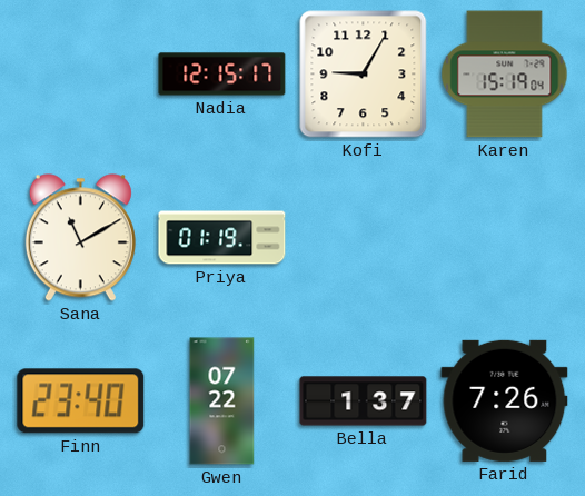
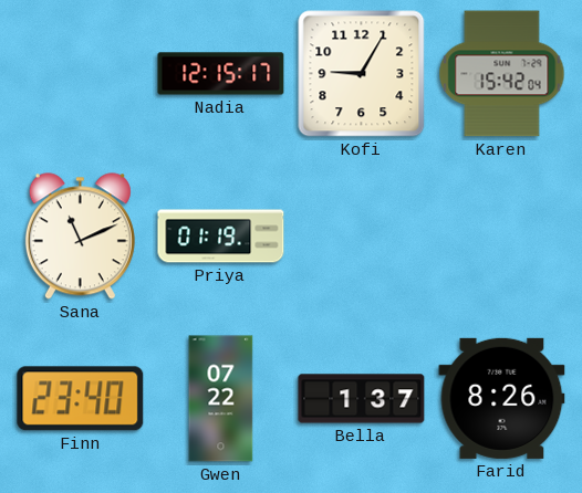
Karen: 15:19 -> 15:42
Sana: 11:10 -> 11:11
Farid: 7:26 -> 8:26
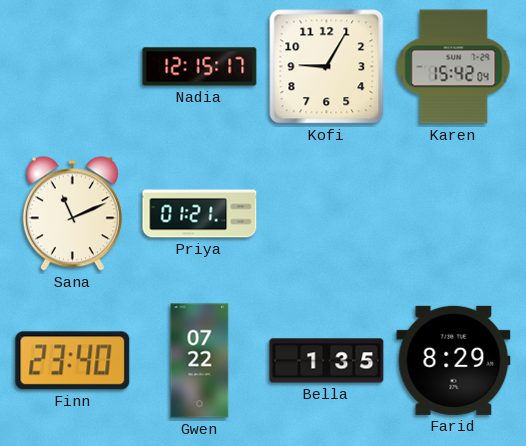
Priya: 01:19 -> 01:21
Bella: 1:37 -> 1:35
Farid: 8:26 -> 8:29
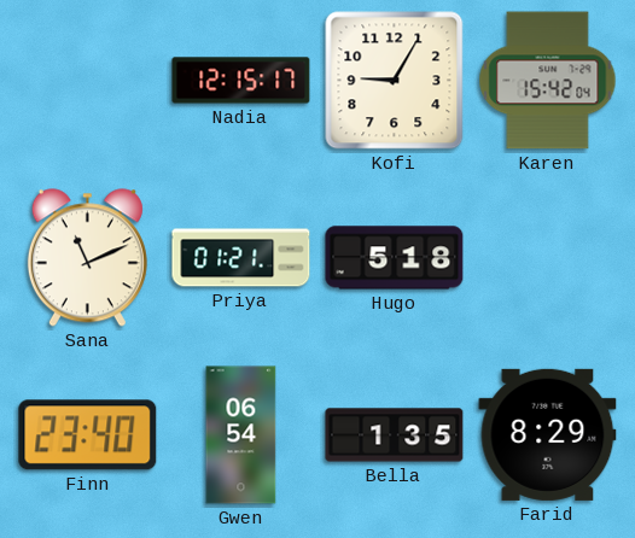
Hugo: none -> 5:18
Gwen: 07:22 -> 06:54
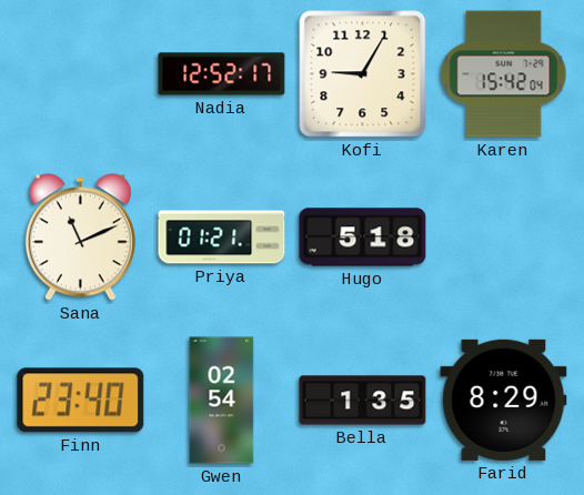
Nadia: 12:15 -> 12:52
Gwen: 06:54 -> 02:54
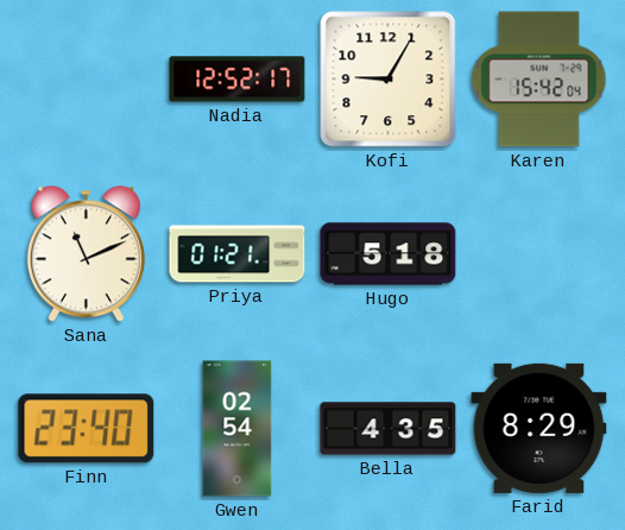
Bella: 1:35 -> 4:35
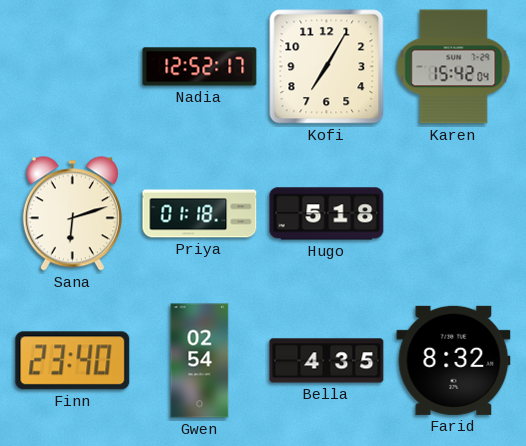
Kofi: 9:05 -> 7:05
Sana: 11:11 -> 6:12
Priya: 01:21 -> 01:18
Farid: 8:29 -> 8:32
